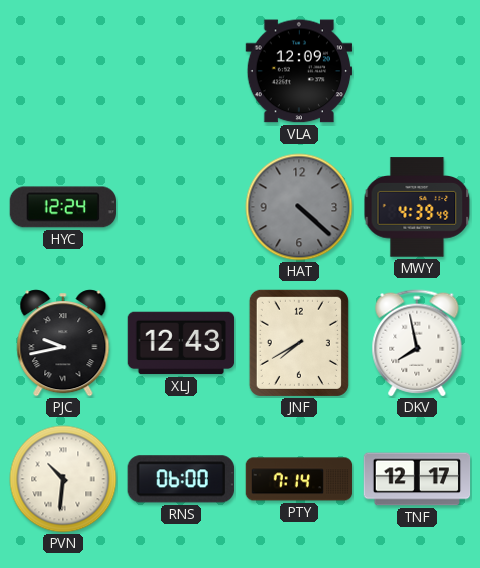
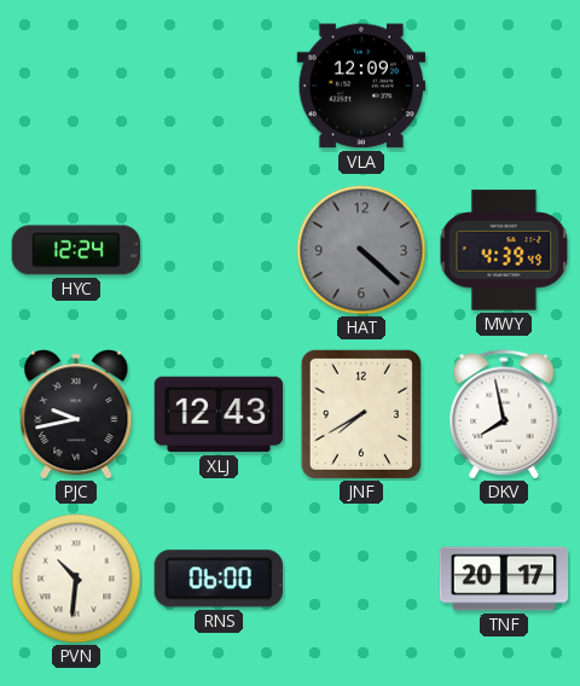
PTY: 7:14 -> none
TNF: 12:17 -> 20:17
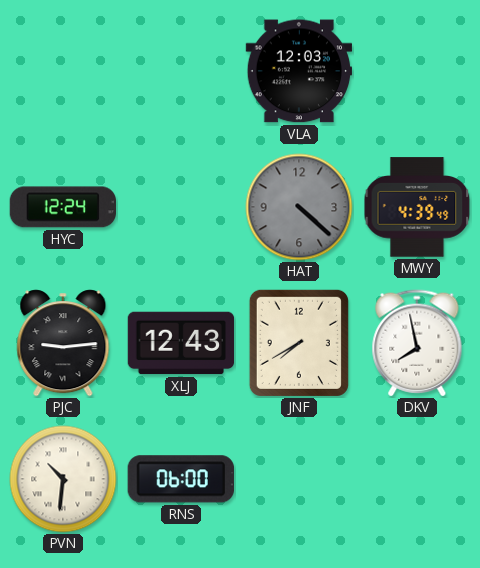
VLA: 12:09 -> 12:03
PJC: 9:43 -> 9:14
TNF: 20:17 -> none
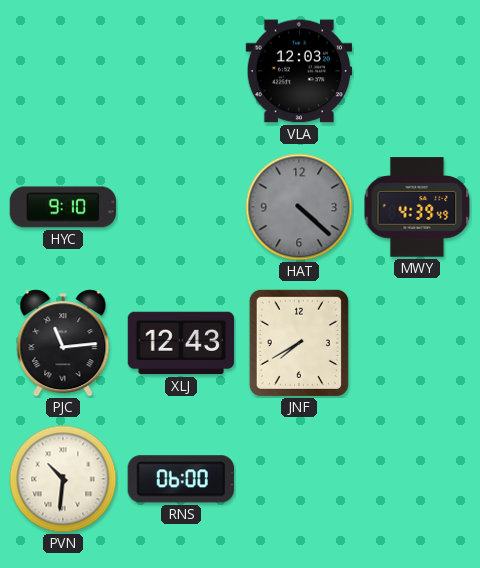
HYC: 12:24 -> 9:10
PJC: 9:14 -> 11:14
DKV: 7:58 -> none
